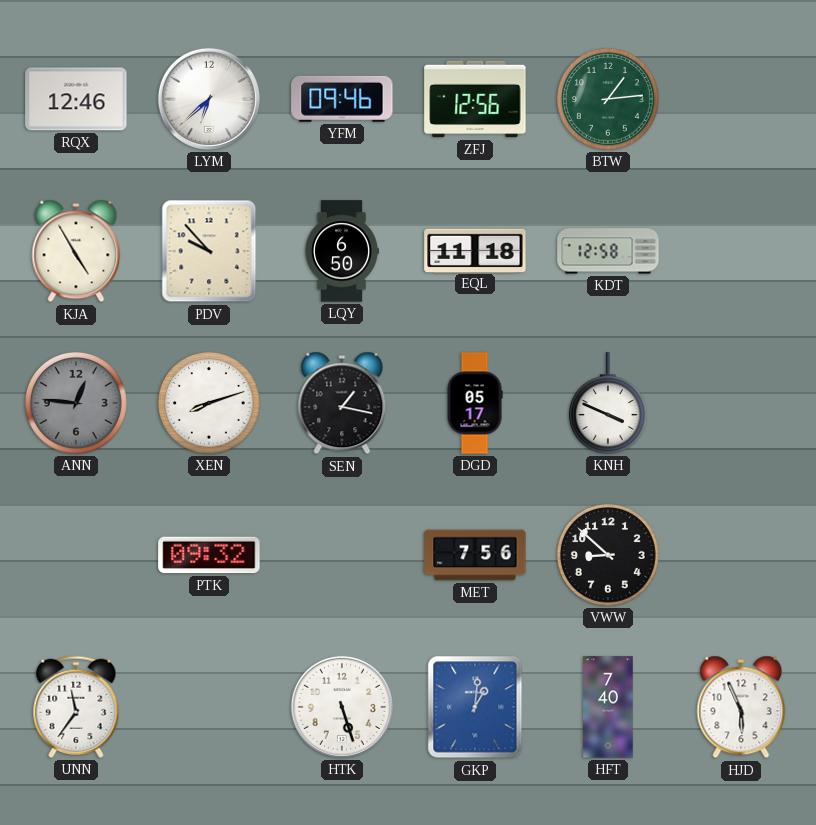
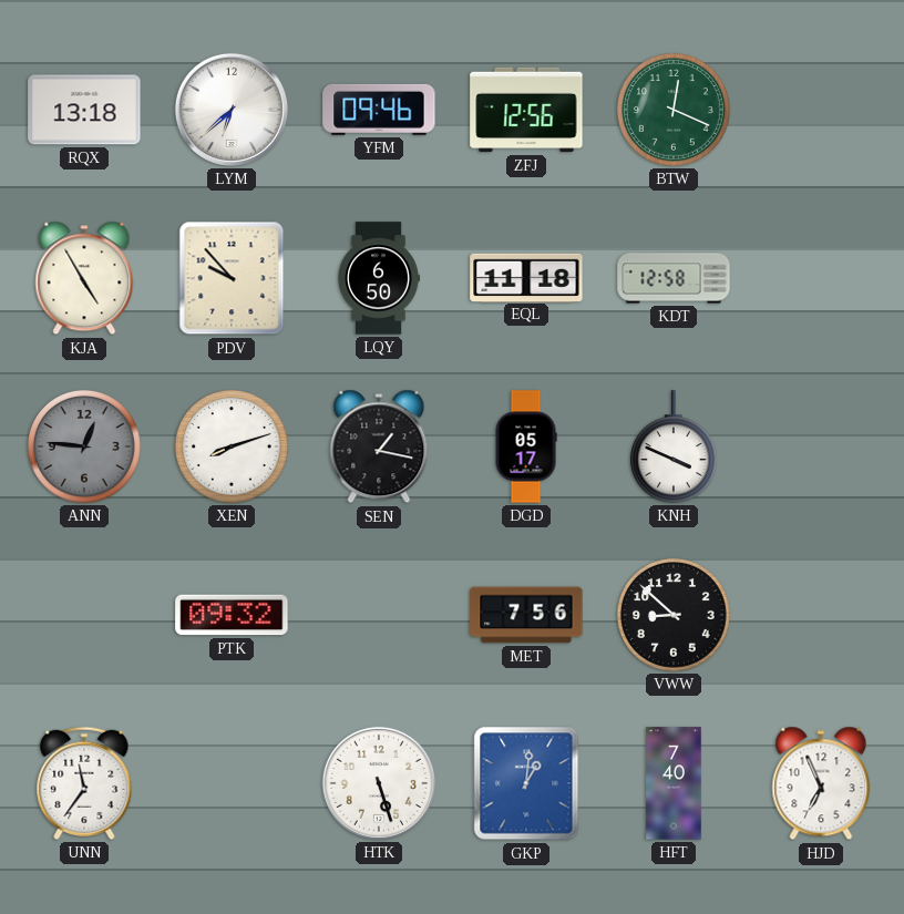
RQX: 12:46 -> 13:18
BTW: 1:14 -> 12:19
HJD: 5:56 -> 6:56
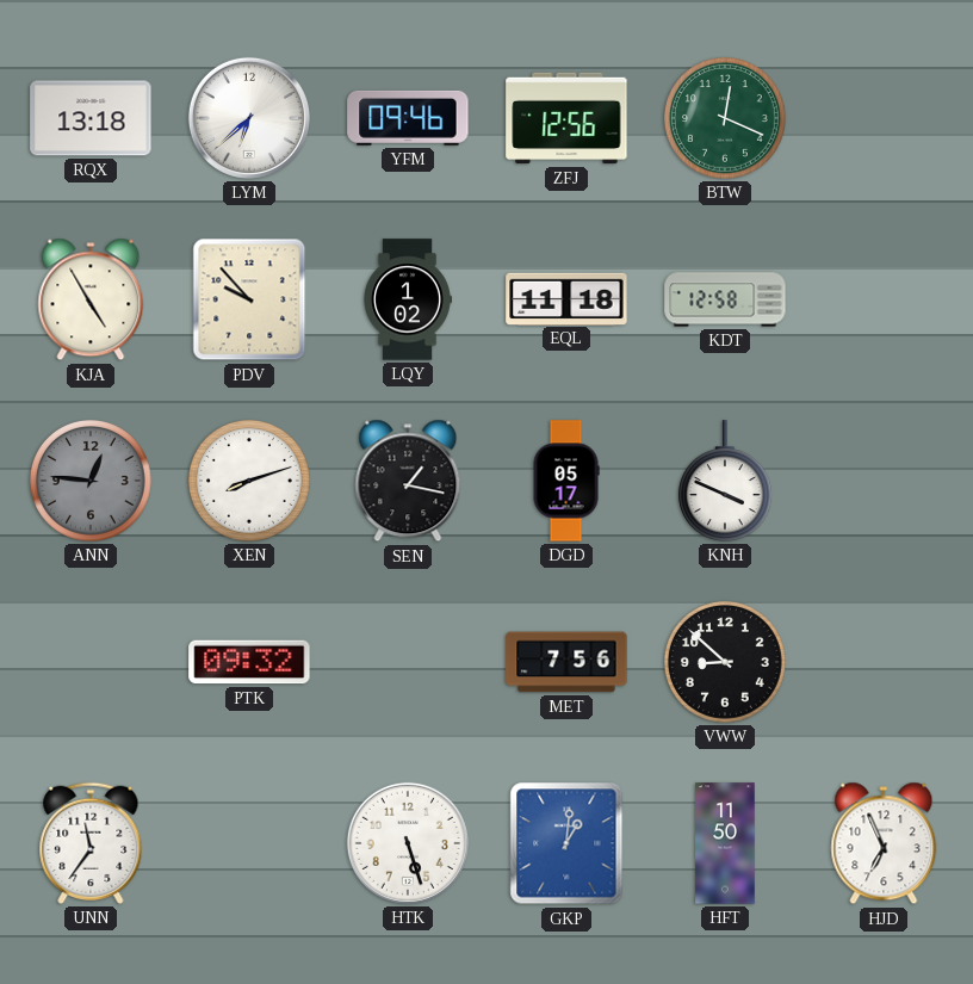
LQY: 6:50 -> 1:02
HFT: 7:40 -> 11:50
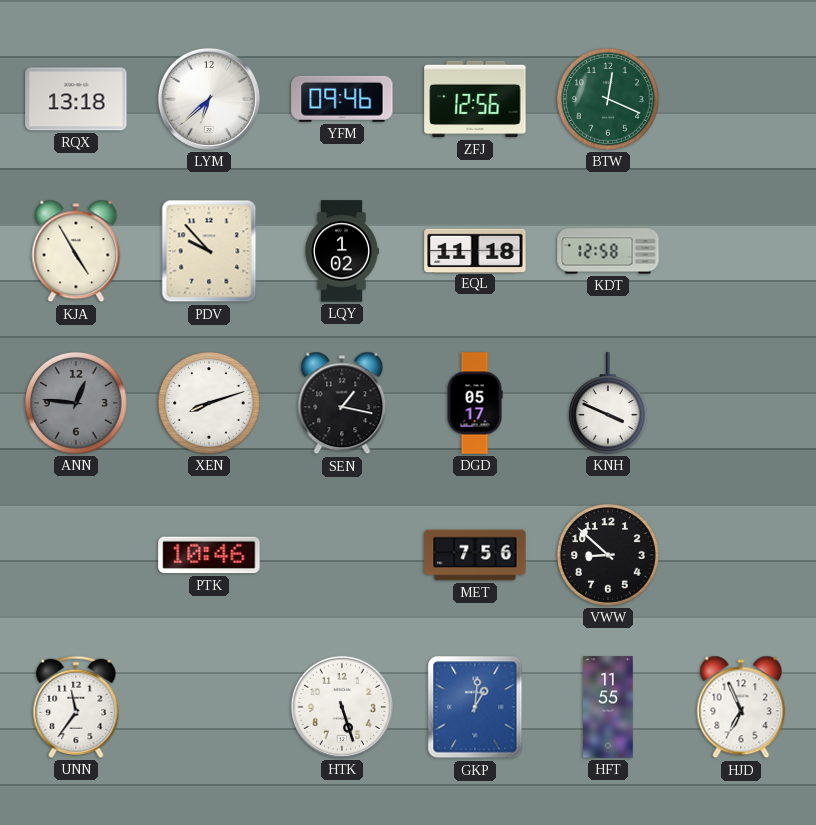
PTK: 09:32 -> 10:46
HFT: 11:50 -> 11:55
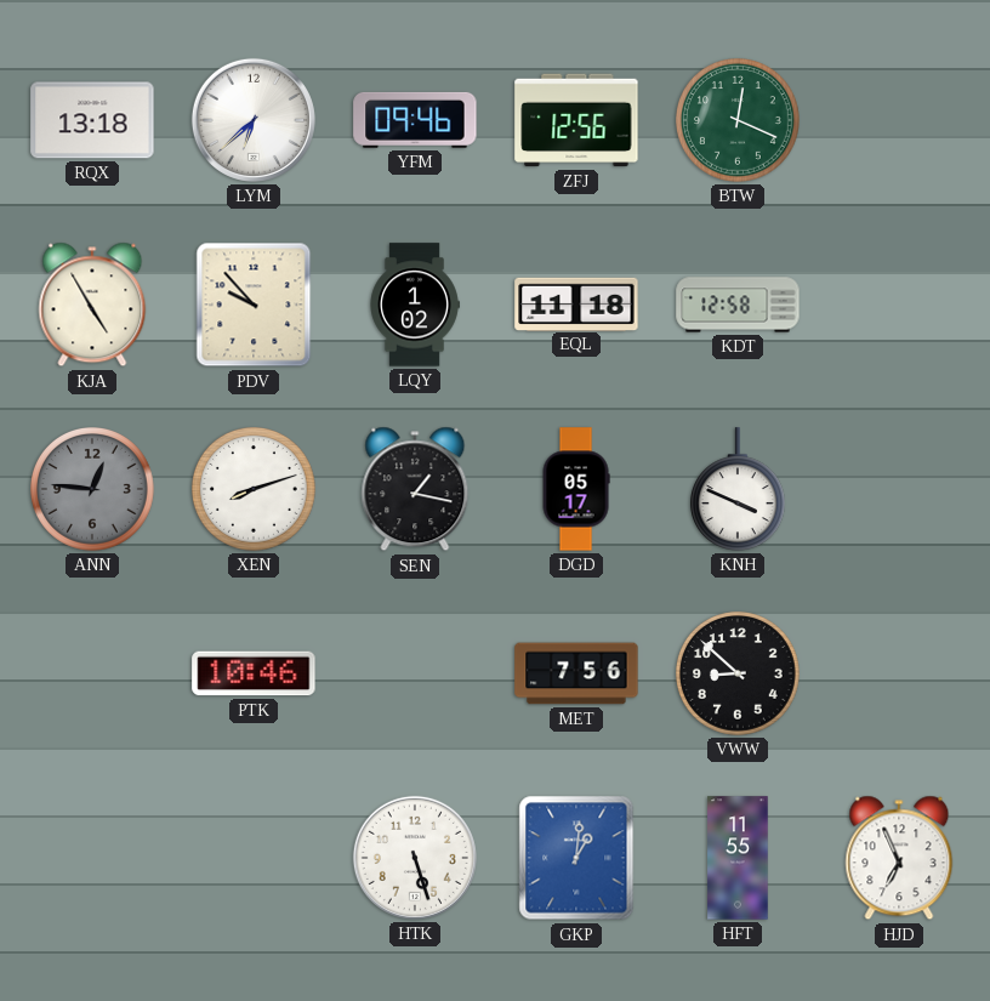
UNN: 11:36 -> none
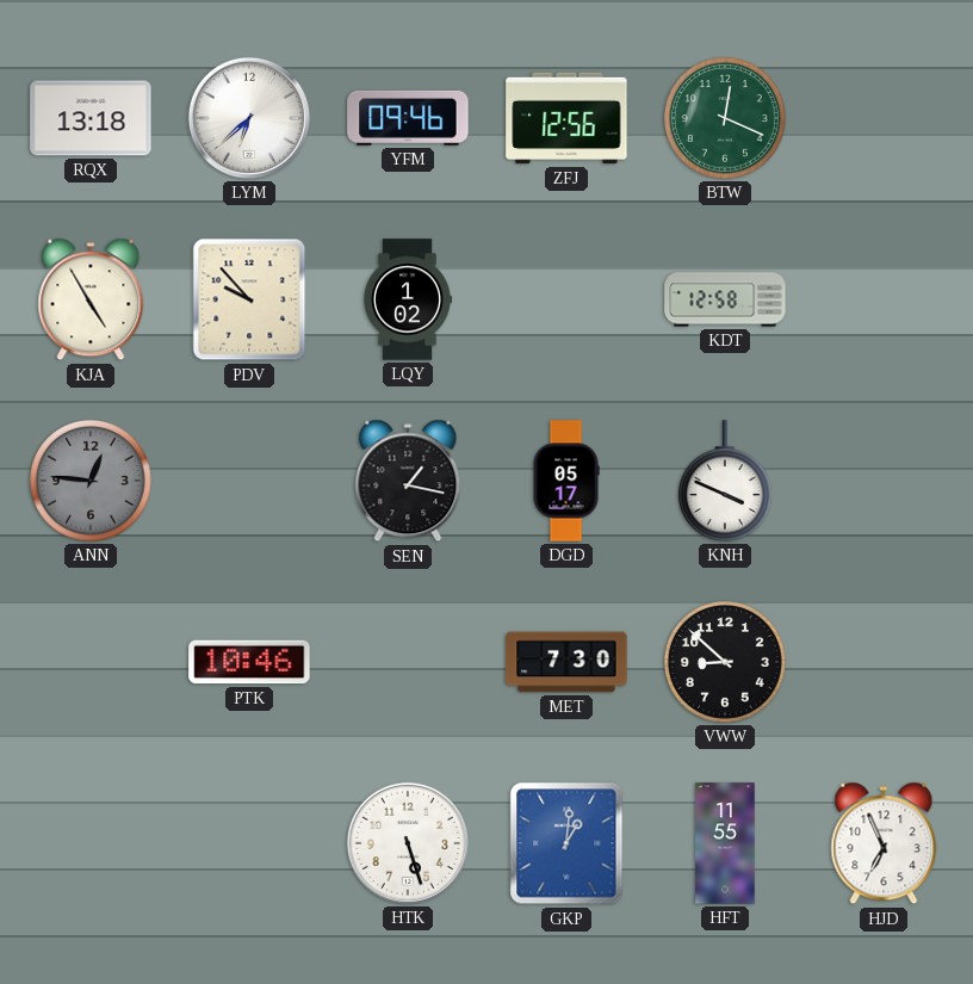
EQL: 11:18 -> none
XEN: 8:12 -> none
MET: 7:56 -> 7:30
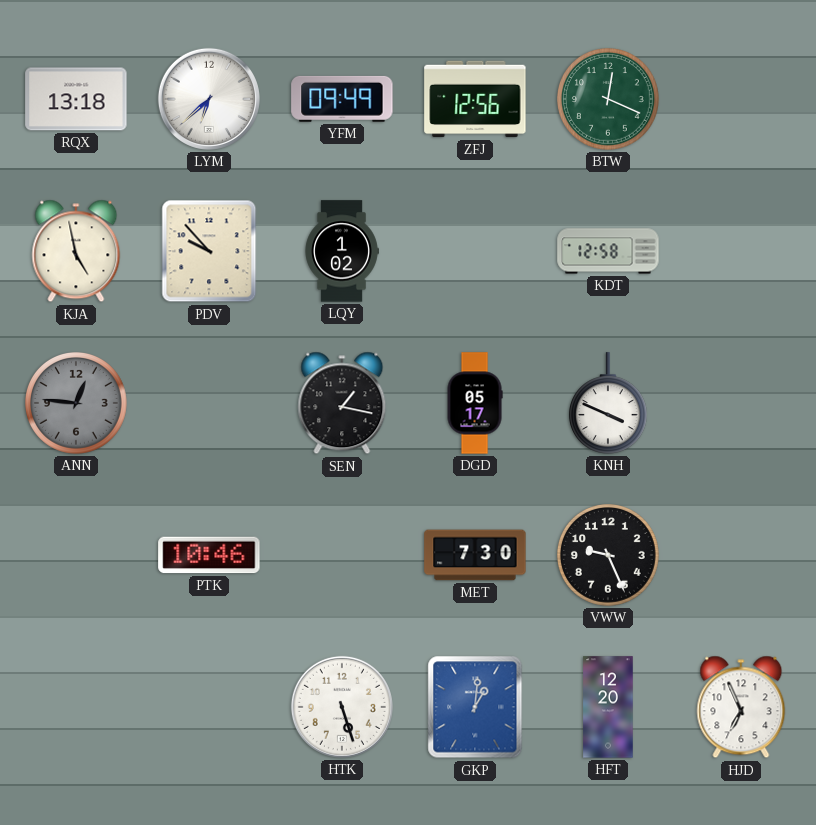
YFM: 09:46 -> 09:49
KJA: 4:55 -> 4:58
VWW: 8:52 -> 9:26
HFT: 11:55 -> 12:20
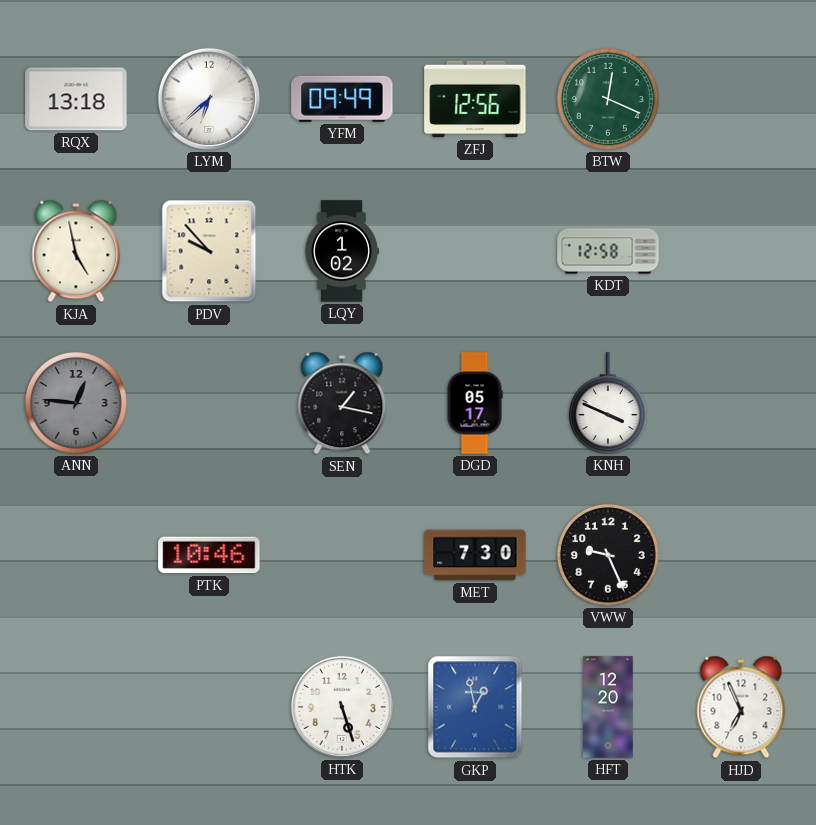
GKP: 1:01 -> 12:58
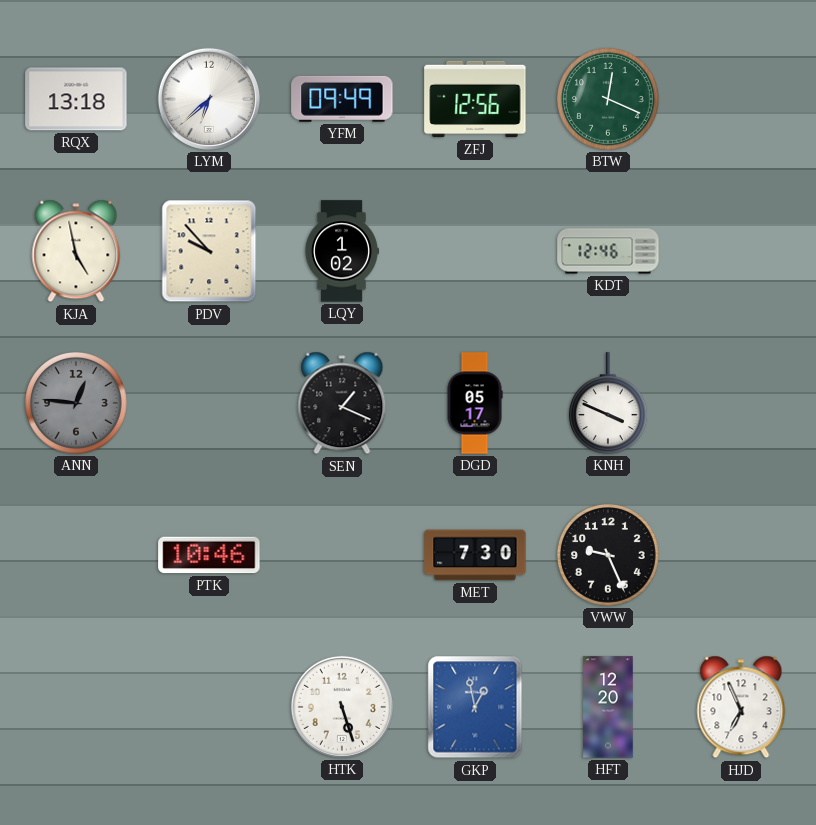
KDT: 12:58 -> 12:46
SEN: 1:17 -> 1:19
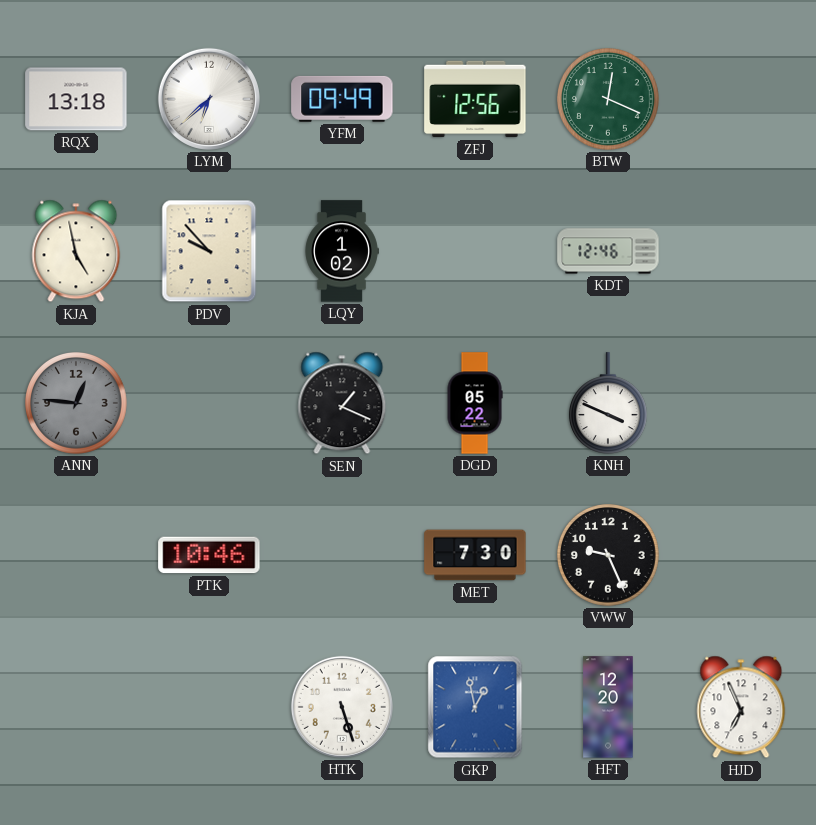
DGD: 05:17 -> 05:22
